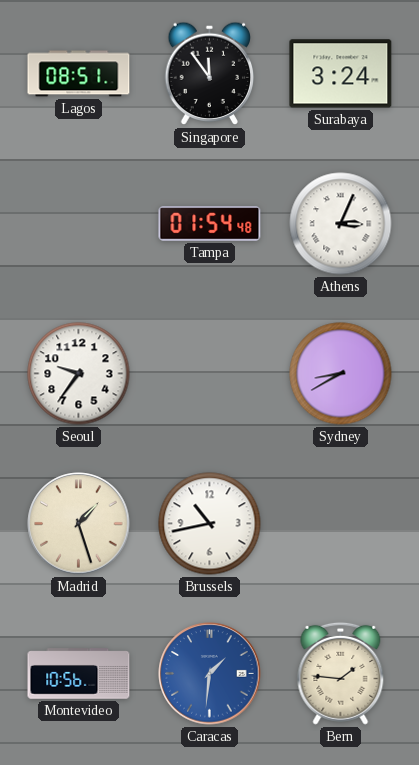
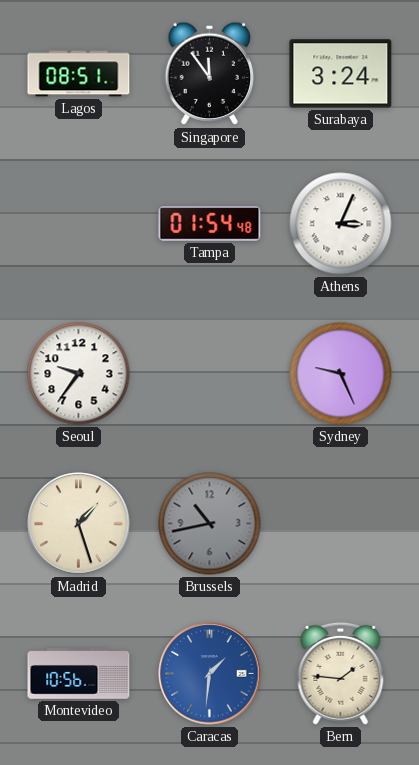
Sydney: 8:40 -> 9:26
Brussels dial: white -> grey
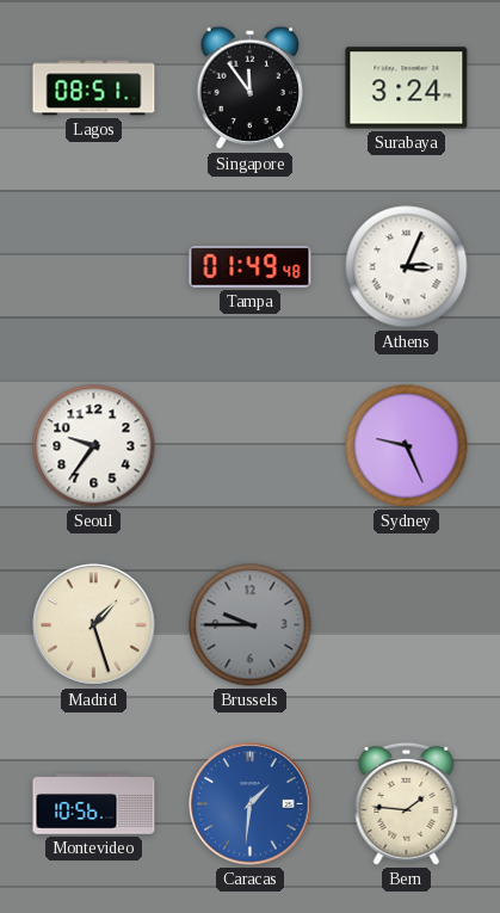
Tampa: 01:54 -> 01:49
Brussels: 10:43 -> 9:45
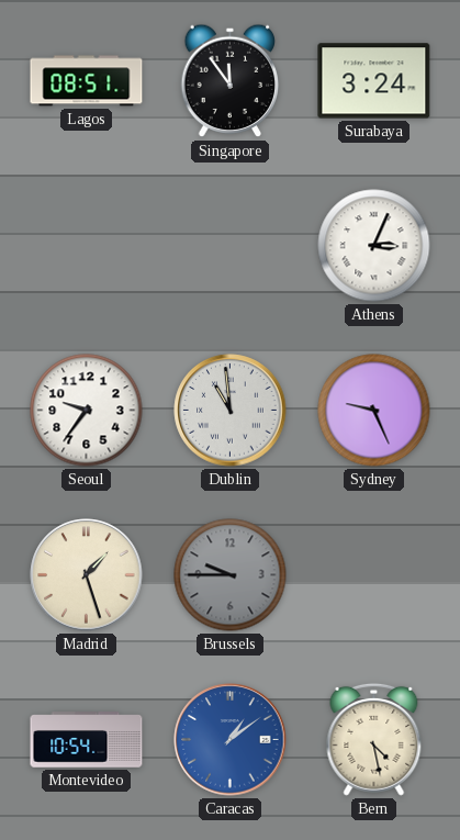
Tampa: 01:49 -> none
Dublin: none -> 10:59
Montevideo: 10:56 -> 10:54
Caracas: 1:31 -> 1:09
Bern: 1:46 -> 4:28
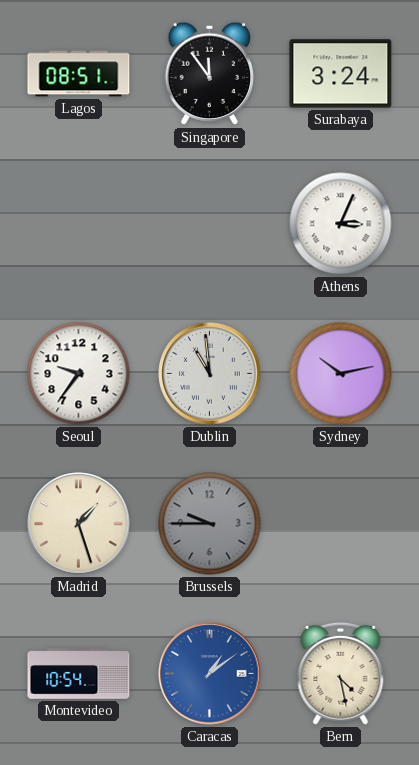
Sydney: 9:26 -> 10:13
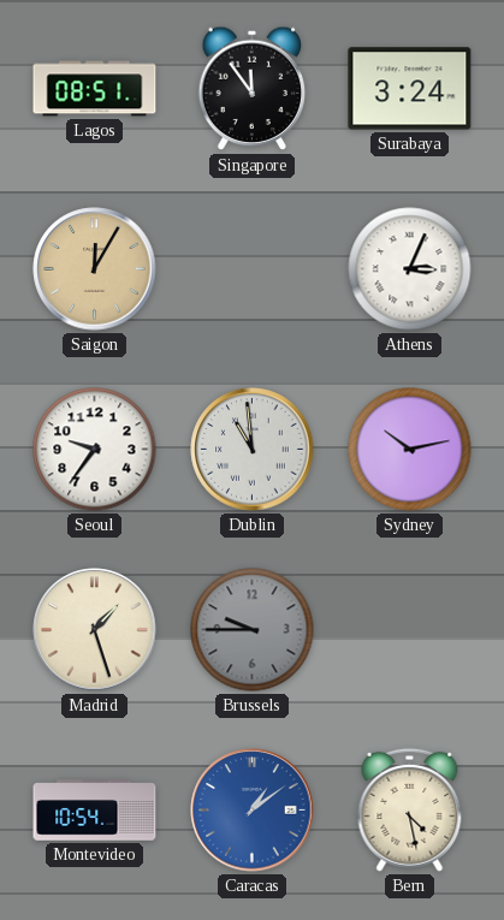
Saigon: none -> 12:05
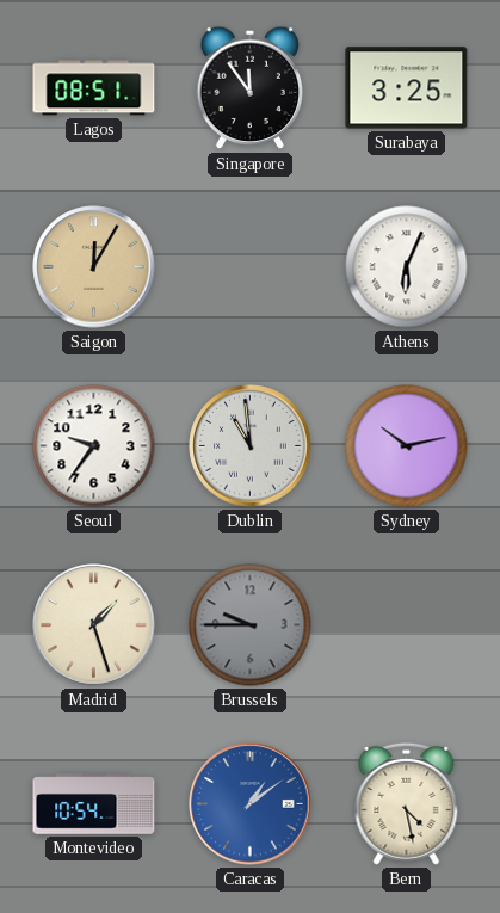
Surabaya: 3:24 -> 3:25
Athens: 3:04 -> 6:04
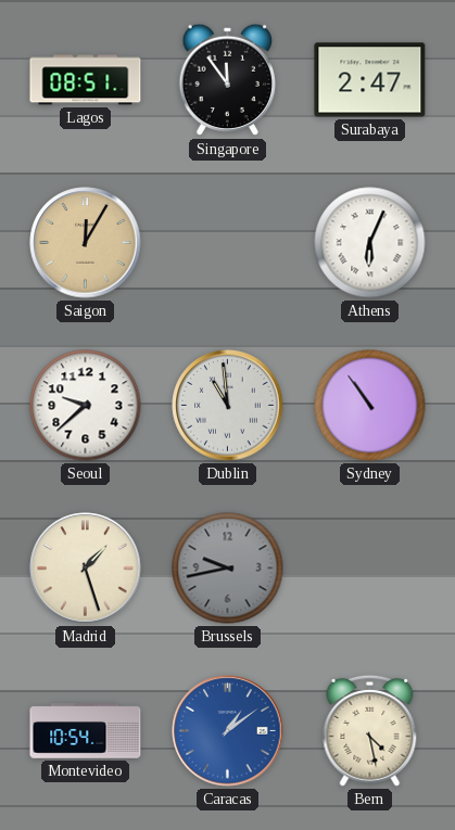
Surabaya: 3:25 -> 2:47
Seoul: 9:36 -> 9:38
Sydney: 10:13 -> 10:54
Brussels: 9:45 -> 9:43
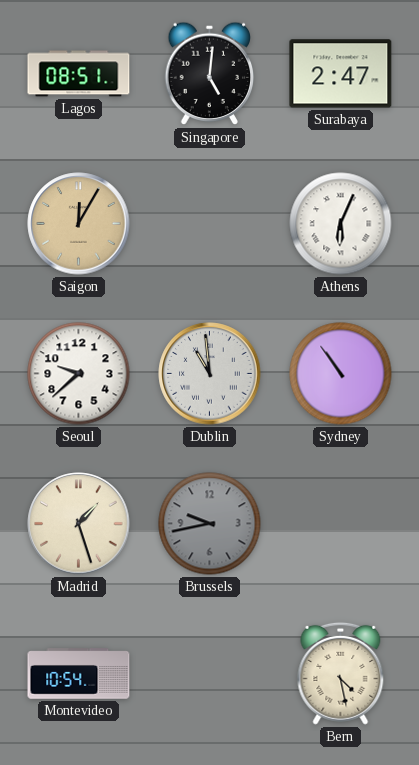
Singapore: 11:54 -> 5:01
Caracas: 1:09 -> none
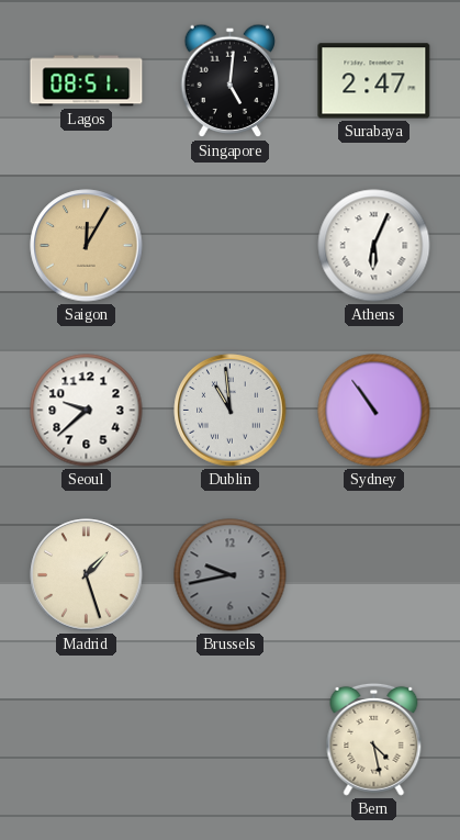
Montevideo: 10:54 -> none
